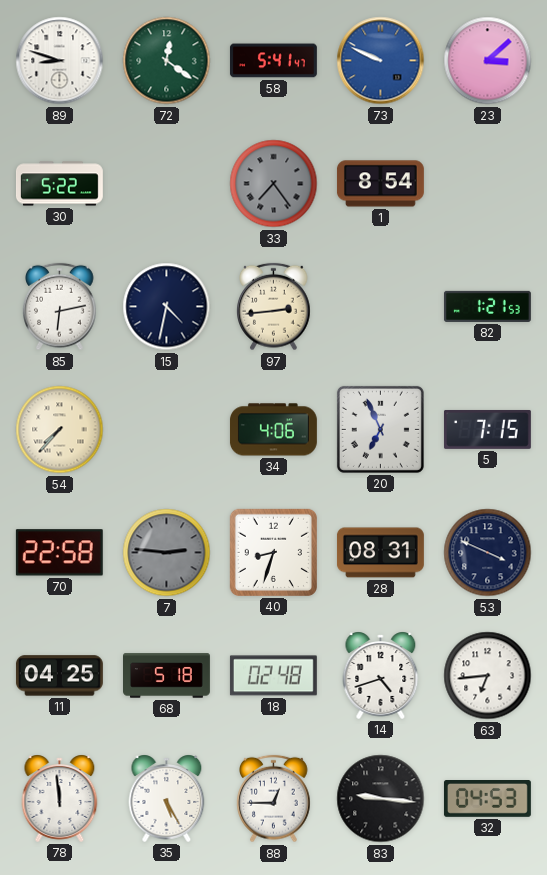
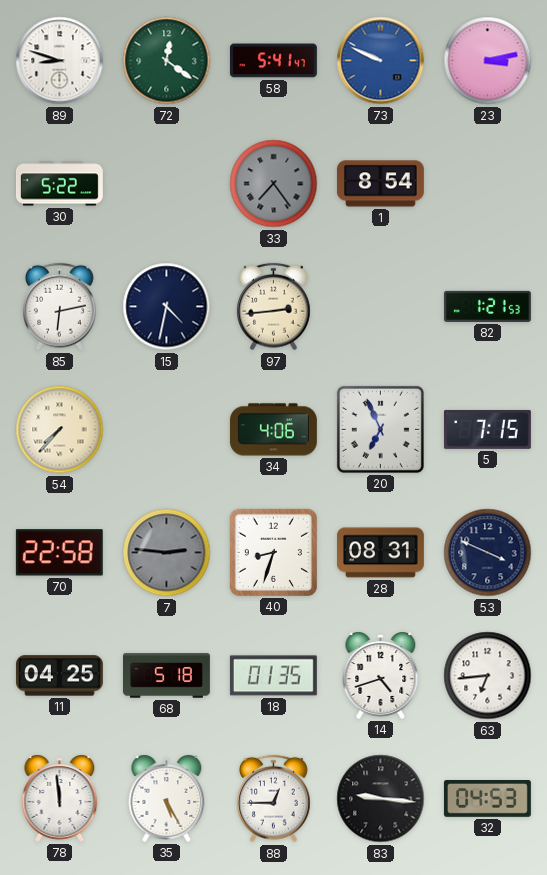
23: 3:08 -> 3:13
18: 02:48 -> 01:35
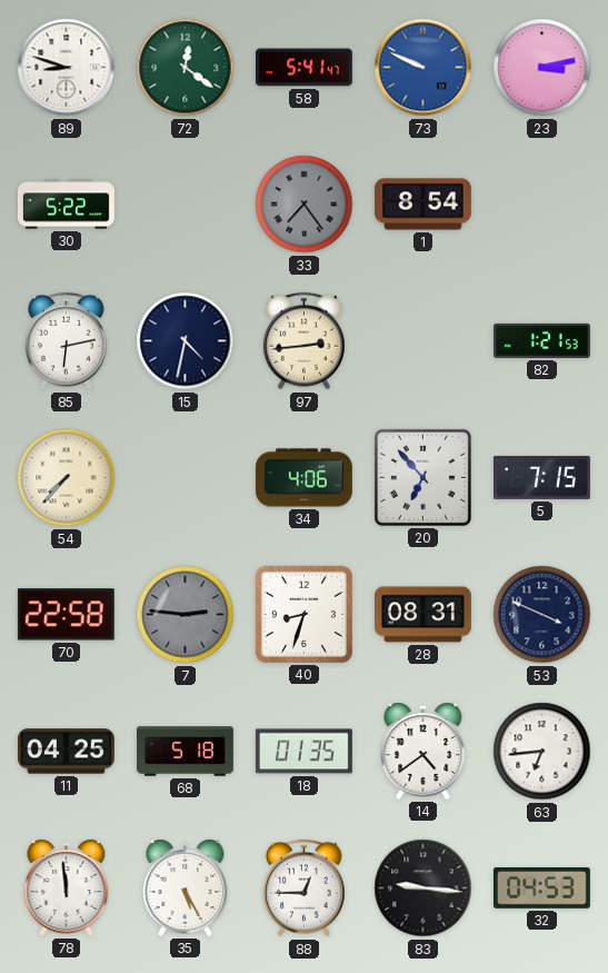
20: 6:56 -> 6:53
14: 4:42 -> 4:39
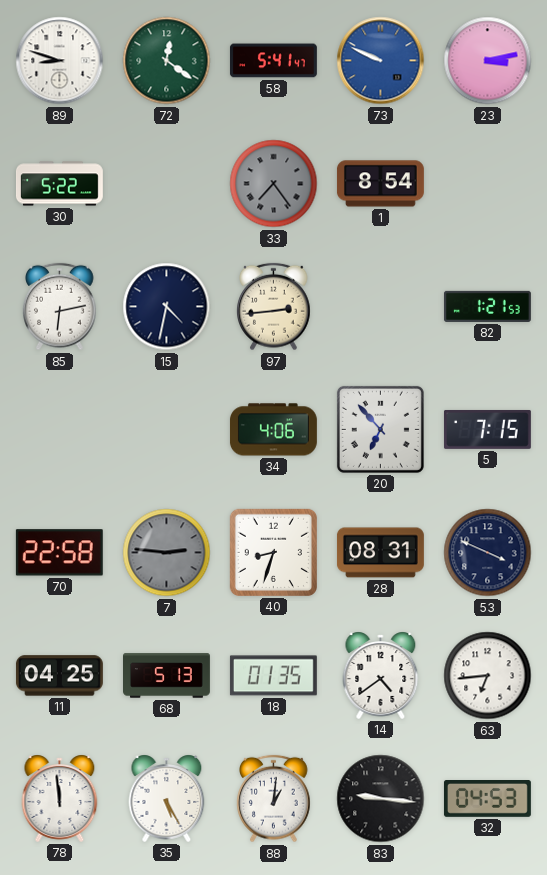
54: 7:37 -> none
68: 5:18 -> 5:13
88: 12:45 -> 1:01
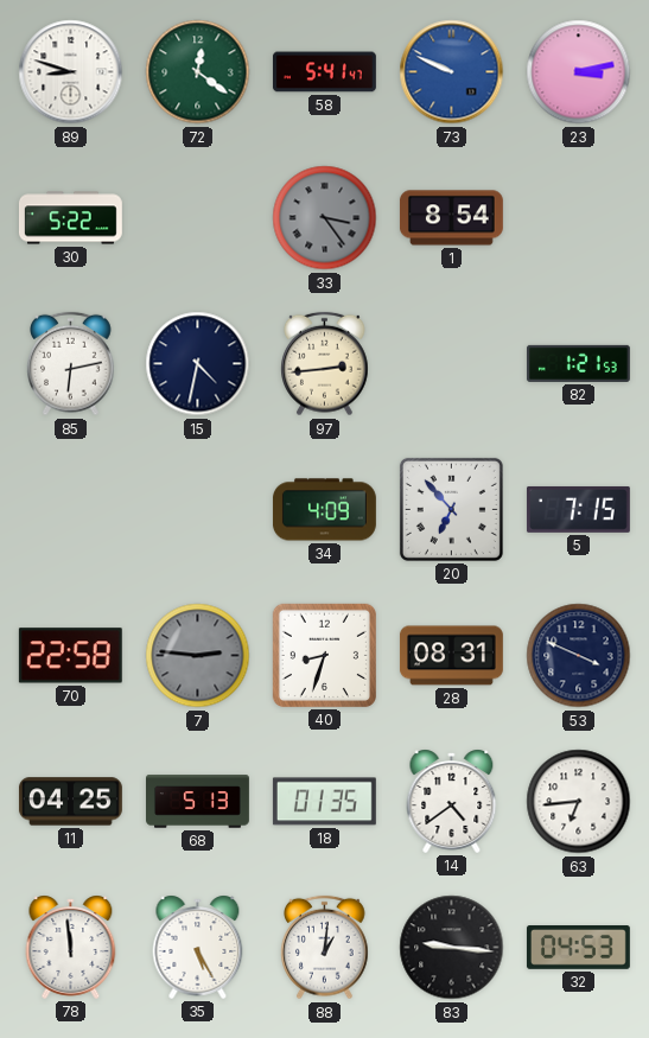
33: 7:24 -> 3:24
34: 4:06 -> 4:09
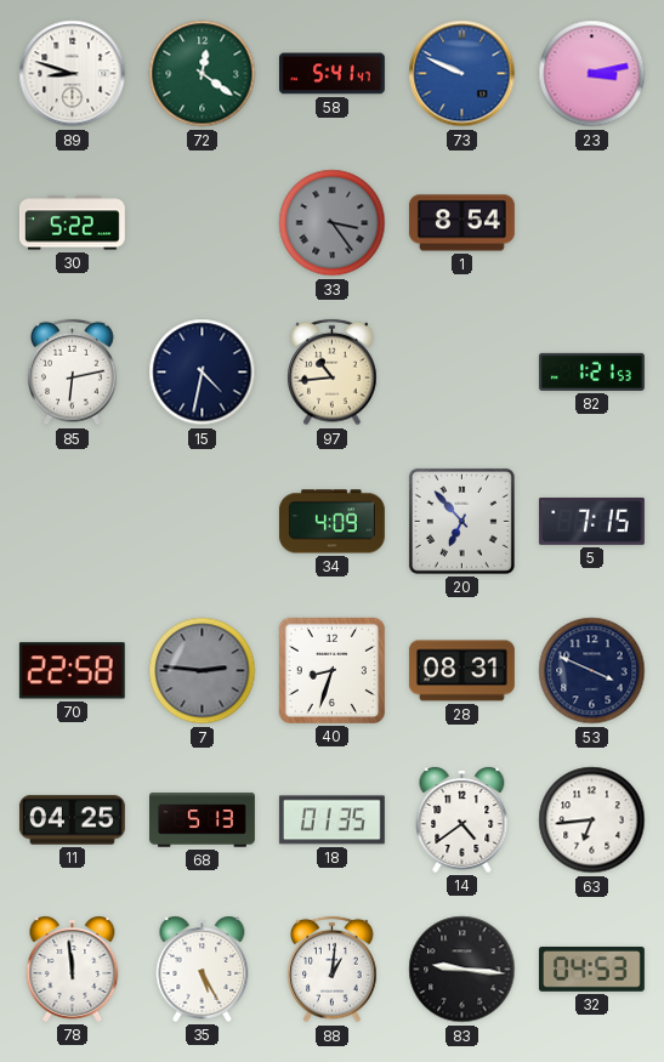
97: 2:44 -> 10:44
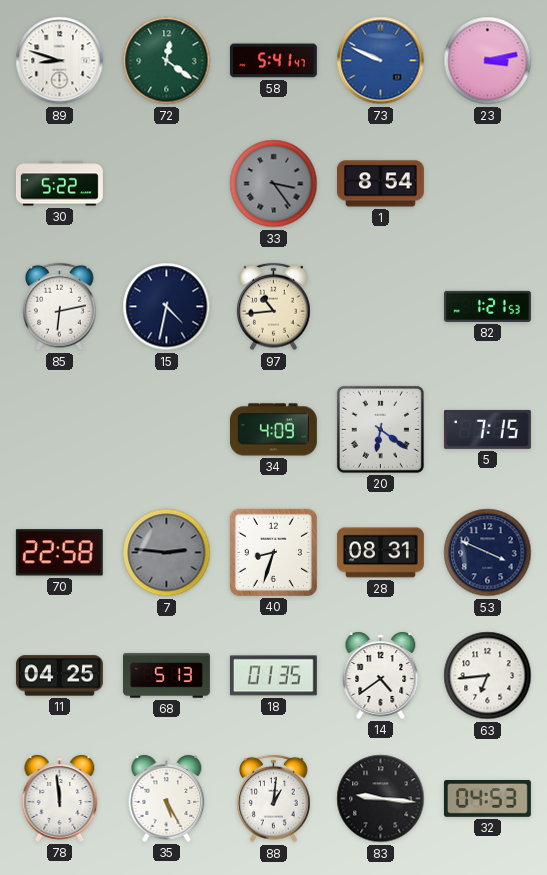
20: 6:53 -> 6:21
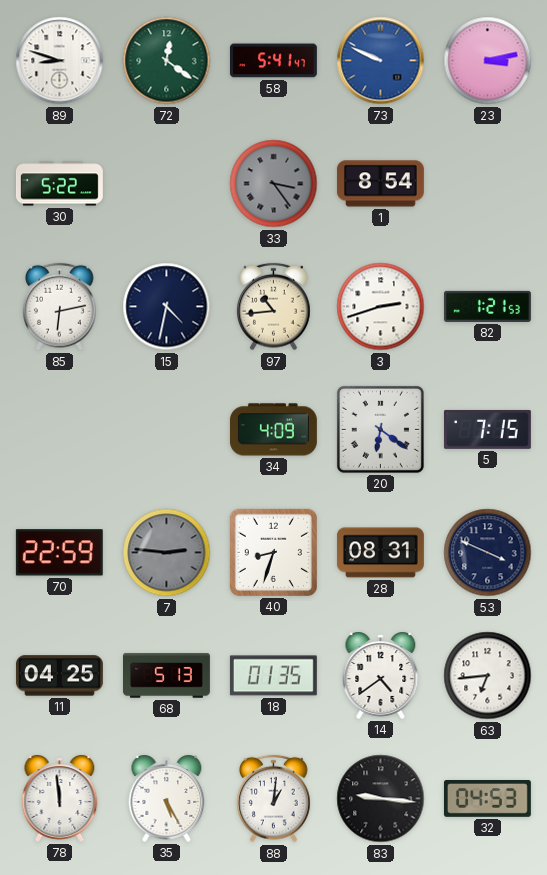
3: none -> 2:42
70: 22:58 -> 22:59
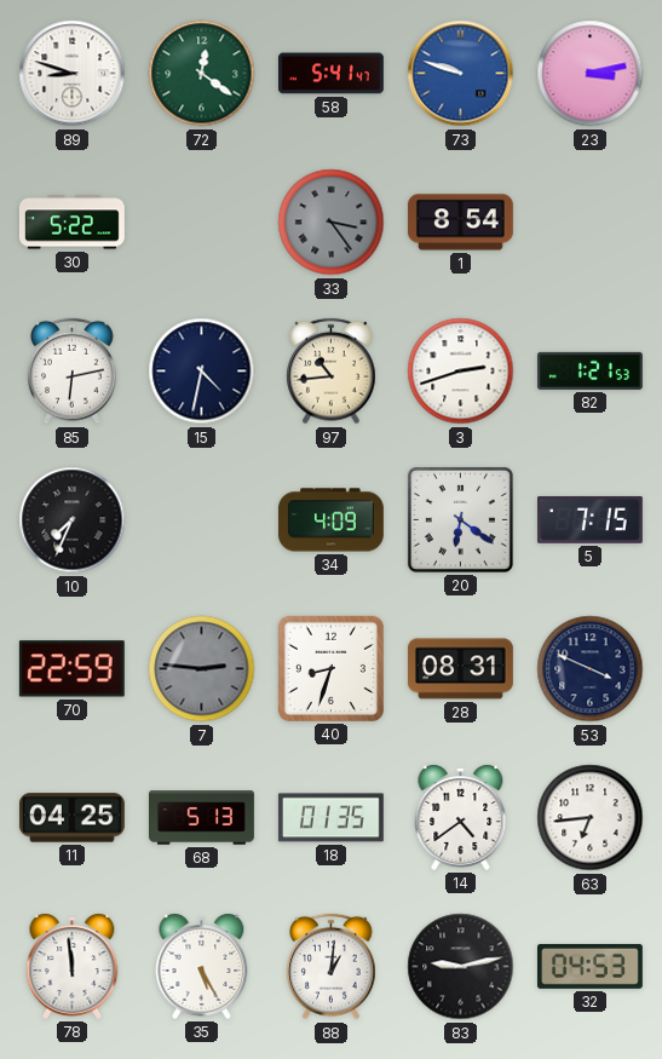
73: 9:49 -> 9:48
10: none -> 7:34
83: 9:16 -> 9:13
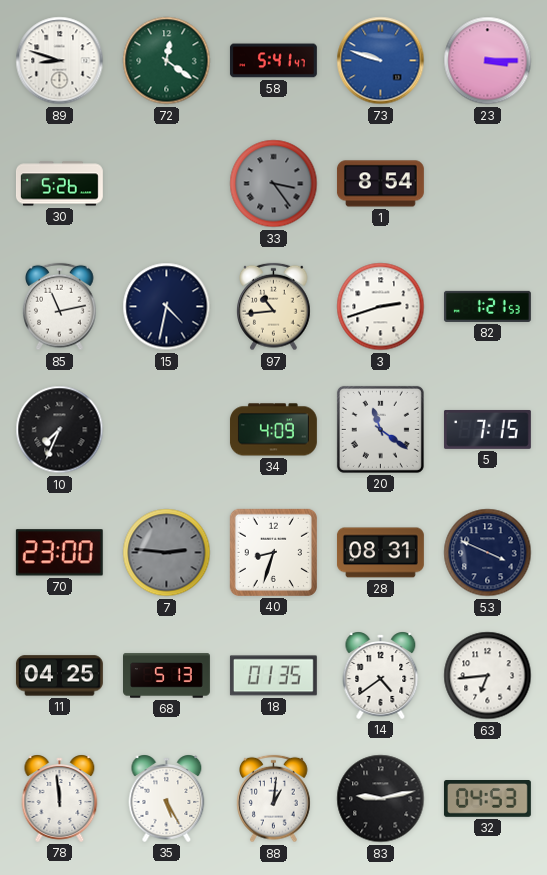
23: 3:13 -> 3:15
30: 5:22 -> 5:26
85: 6:13 -> 11:13
20: 6:21 -> 11:21
70: 22:59 -> 23:00
